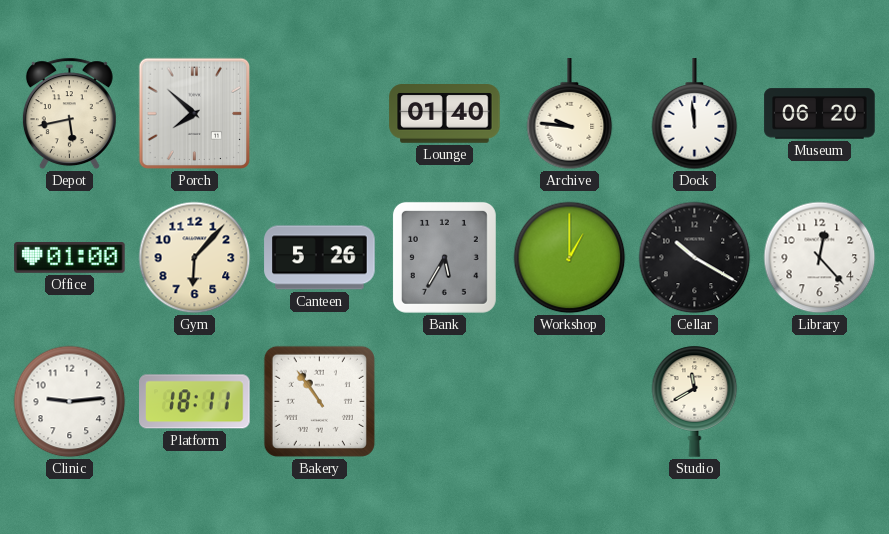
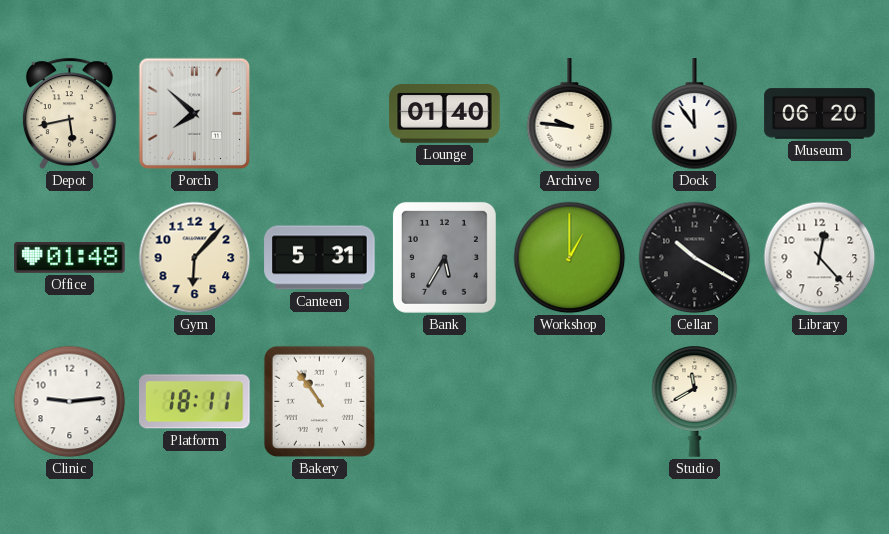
Dock: 11:59 -> 11:54
Office: 01:00 -> 01:48
Canteen: 5:26 -> 5:31
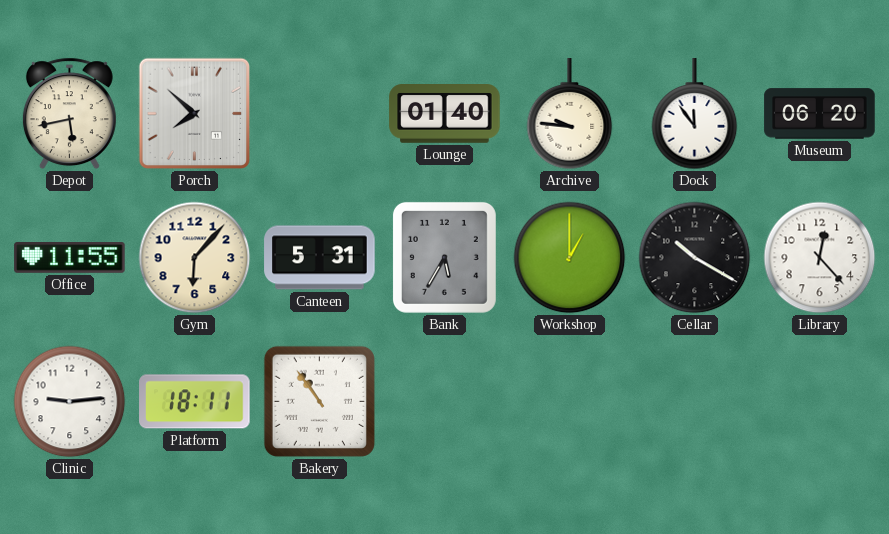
Office: 01:48 -> 11:55
Studio: 11:40 -> none
